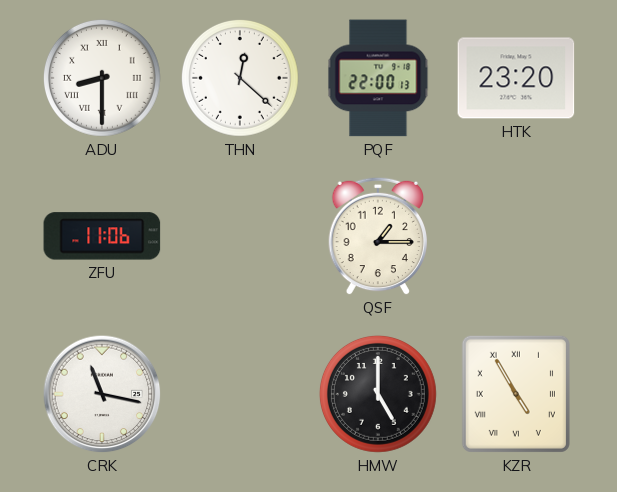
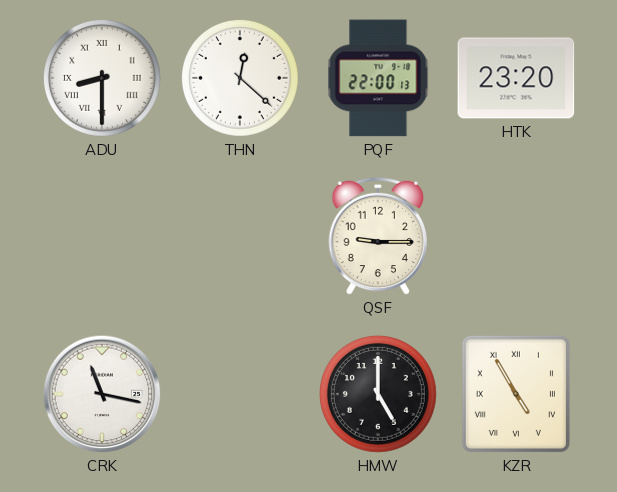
ZFU: 11:06 -> none
QSF: 1:15 -> 9:15
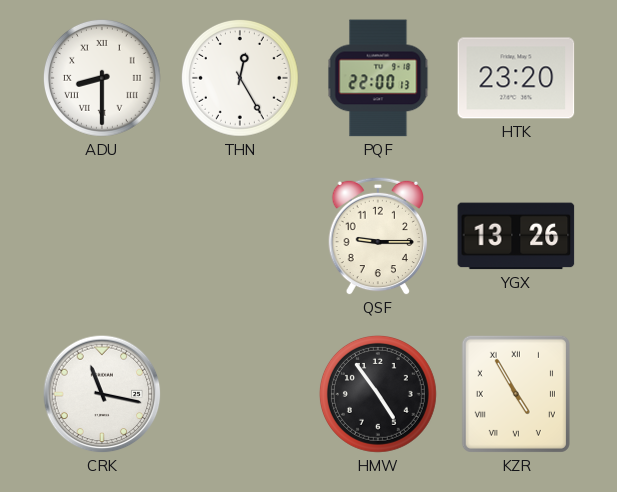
THN: 12:22 -> 12:25
YGX: none -> 13:26
HMW: 5:00 -> 4:54
